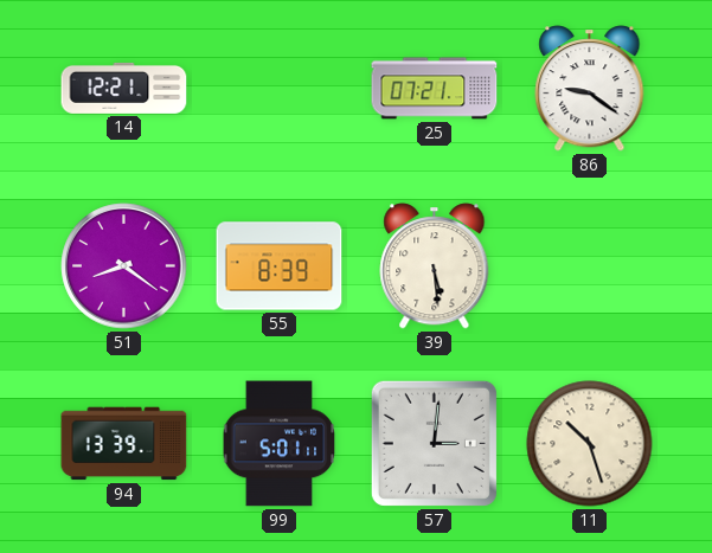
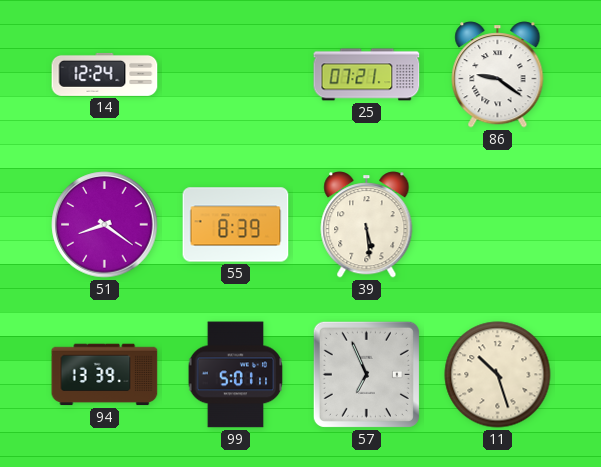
14: 12:21 -> 12:24
57: 3:01 -> 6:56
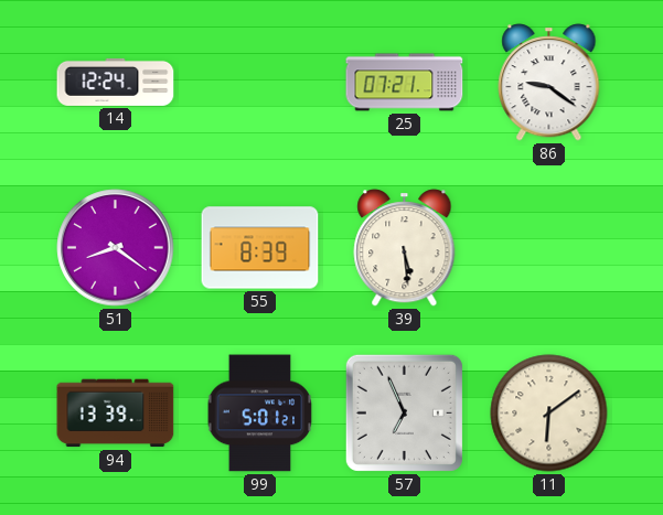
99: 5:01:11 -> 5:01:21
11: 10:27 -> 6:09
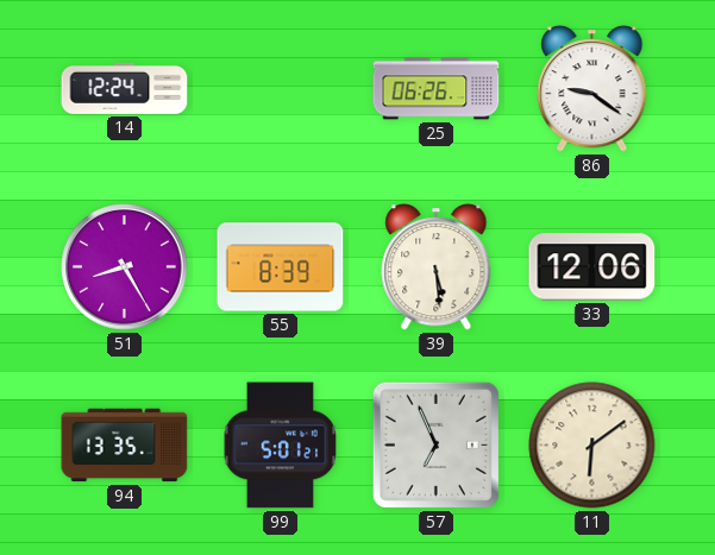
25: 07:21 -> 06:26
51: 8:21 -> 8:25
33: none -> 12:06
94: 13:39 -> 13:35
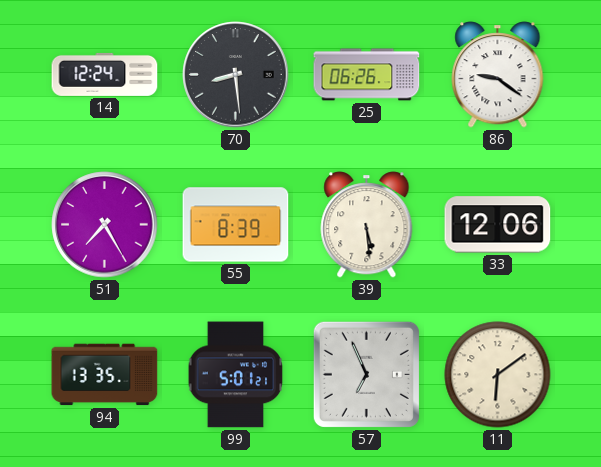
70: none -> 8:29
51: 8:25 -> 7:25
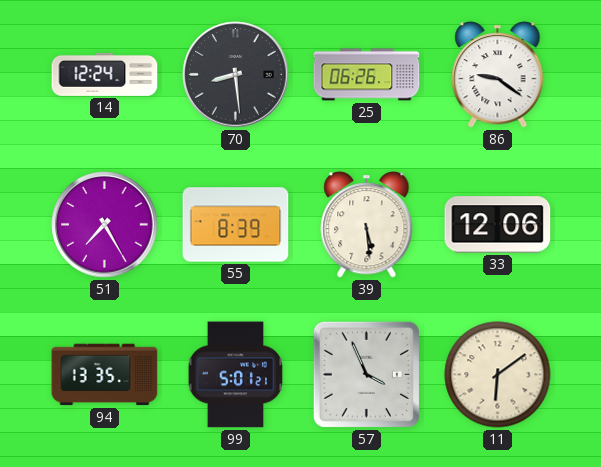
57: 6:56 -> 3:56
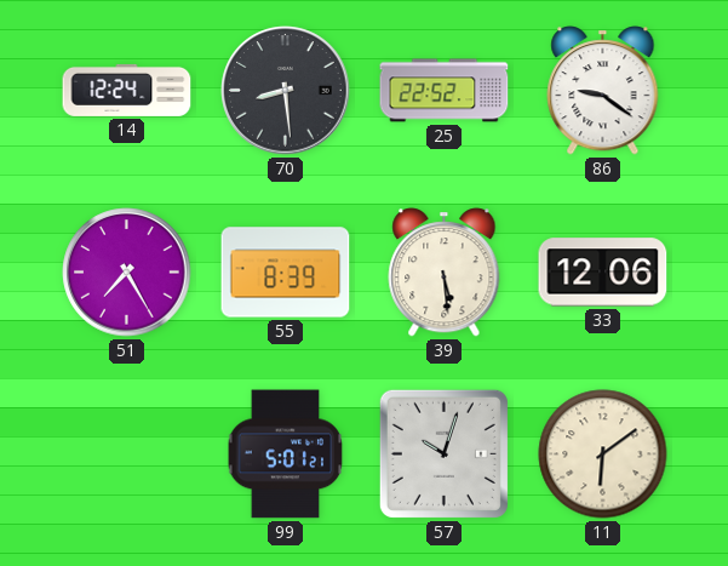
25: 06:26 -> 22:52
94: 13:35 -> none
57: 3:56 -> 10:03
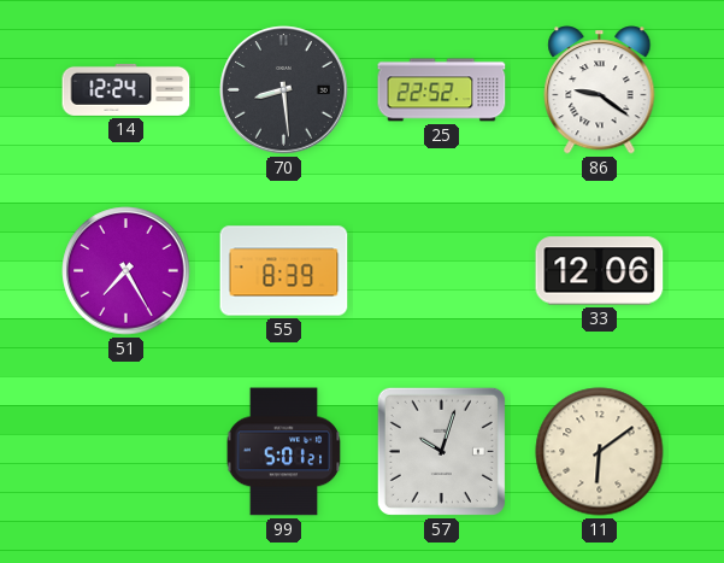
39: 5:29 -> none
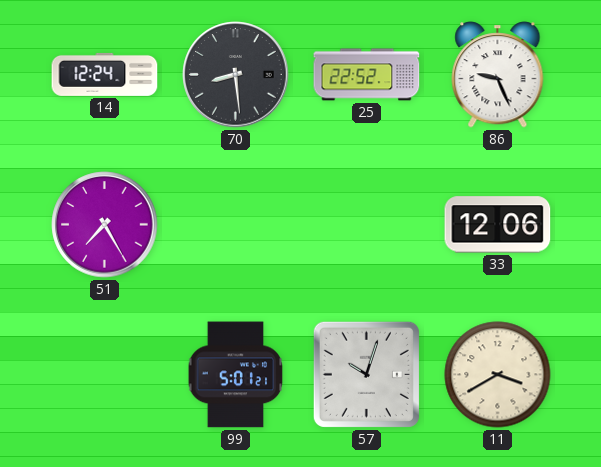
86: 9:21 -> 9:26
55: 8:39 -> none
11: 6:09 -> 3:40
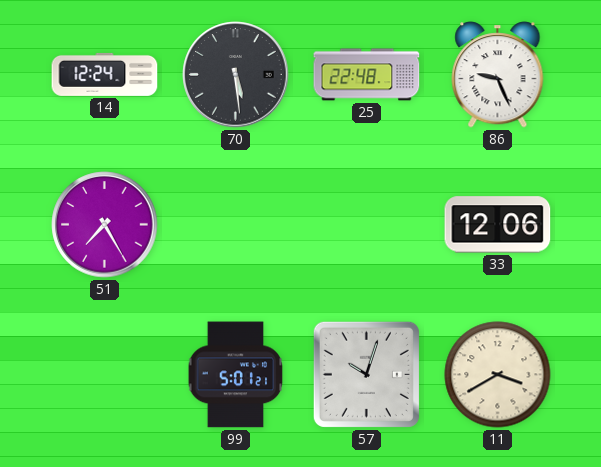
70: 8:29 -> 5:29
25: 22:52 -> 22:48
